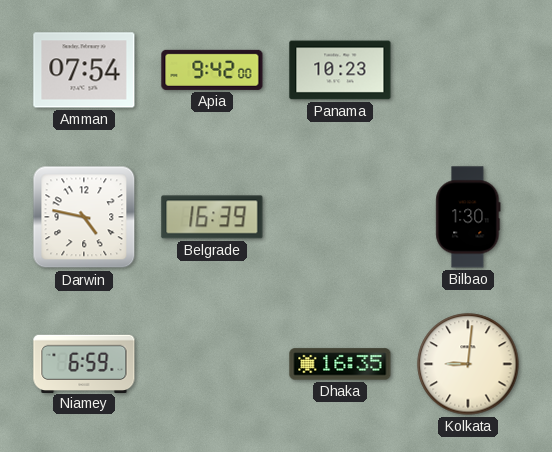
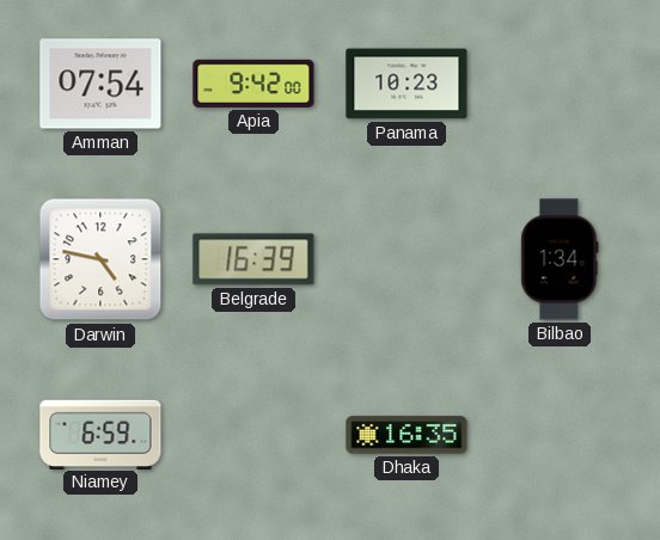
Bilbao: 1:30 -> 1:34
Kolkata: 9:01 -> none
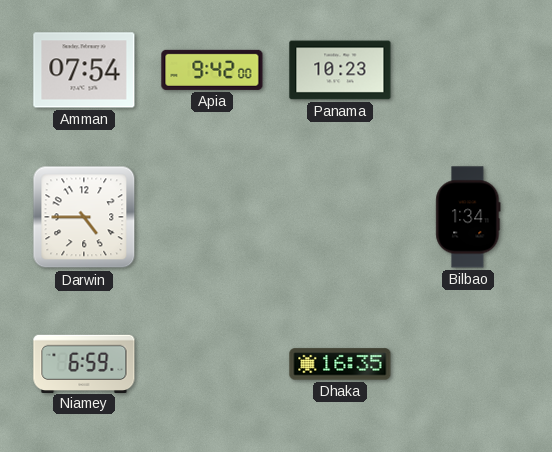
Darwin: 4:47 -> 4:45
Belgrade: 16:39 -> none
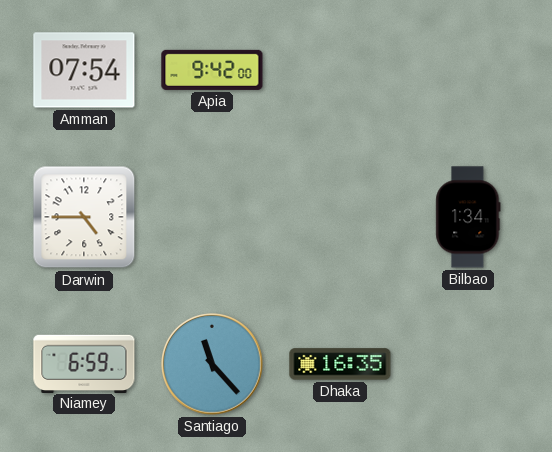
Panama: 10:23 -> none
Santiago: none -> 11:23
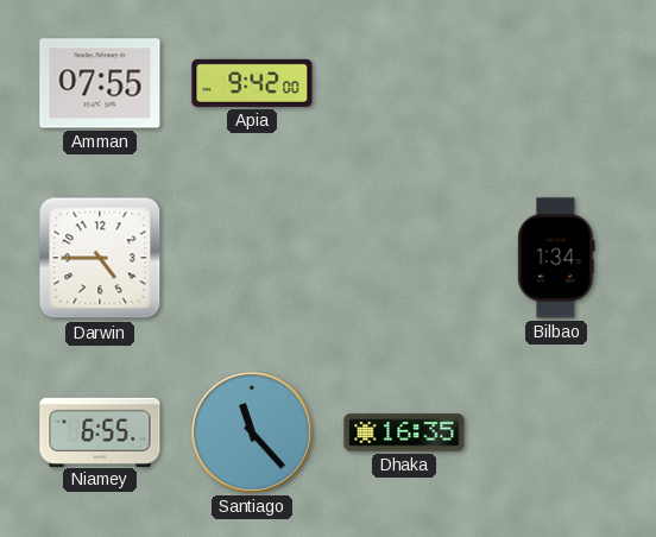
Amman: 07:54 -> 07:55
Niamey: 6:59 -> 6:55
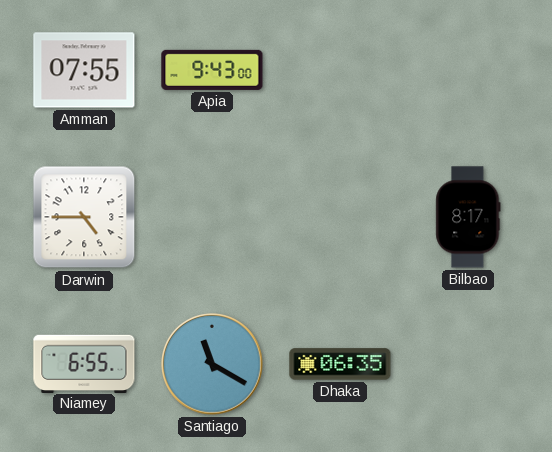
Apia: 9:42 -> 9:43
Bilbao: 1:34 -> 8:17
Santiago: 11:23 -> 11:20
Dhaka: 16:35 -> 06:35
